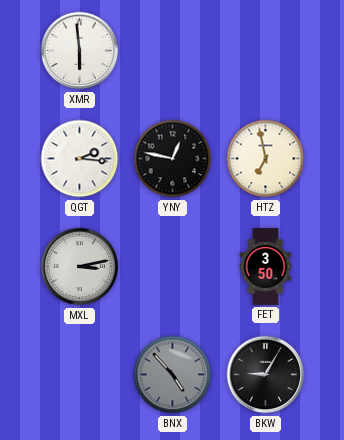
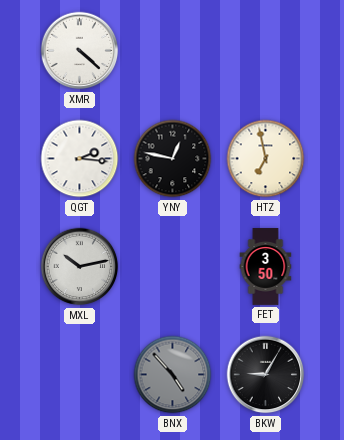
XMR: 5:59 -> 4:22
MXL: 3:13 -> 10:13
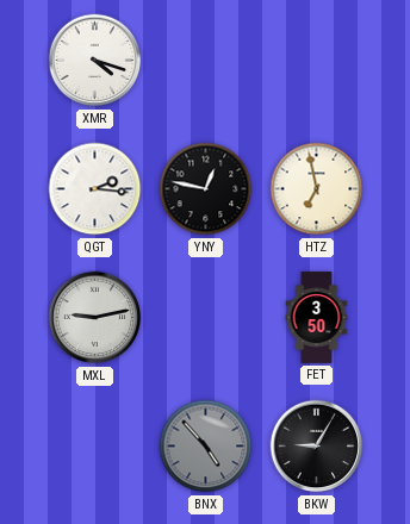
XMR: 4:22 -> 4:18
MXL: 10:13 -> 9:13
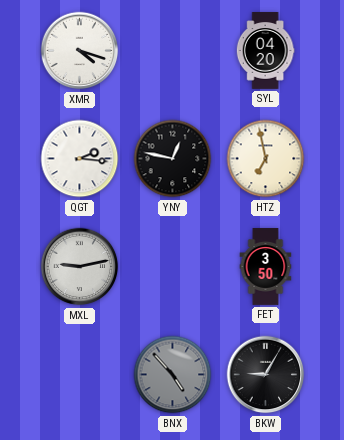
SYL: none -> 04:20
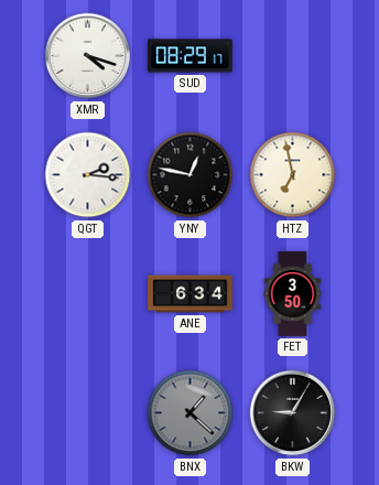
SUD: none -> 08:29
SYL: 04:20 -> none
MXL: 9:13 -> none
ANE: none -> 6:34
BNX: 4:53 -> 1:22
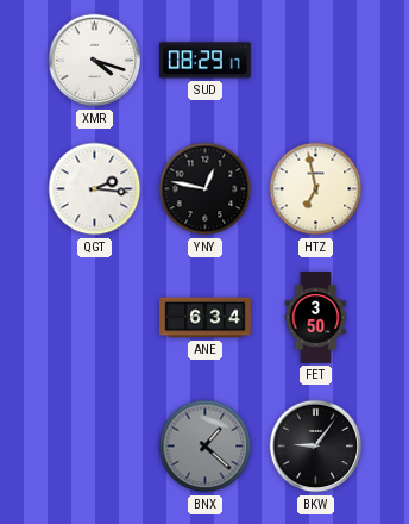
BKW: 9:05 -> 9:06
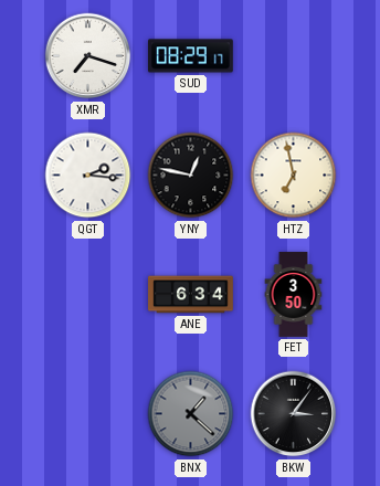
XMR: 4:18 -> 7:18
BKW: 9:06 -> 3:06
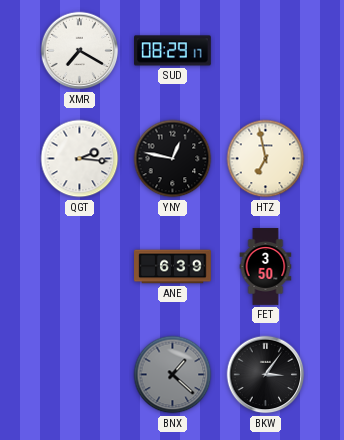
XMR: 7:18 -> 7:20
ANE: 6:34 -> 6:39
